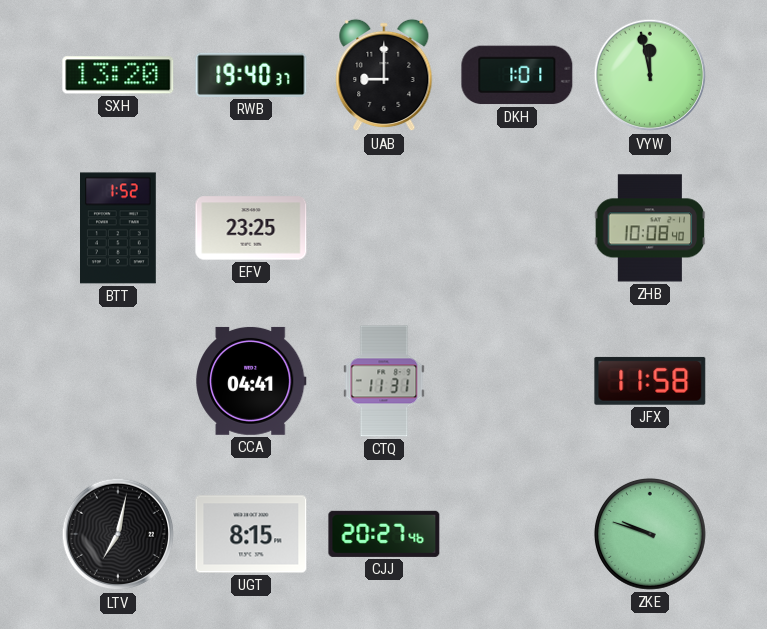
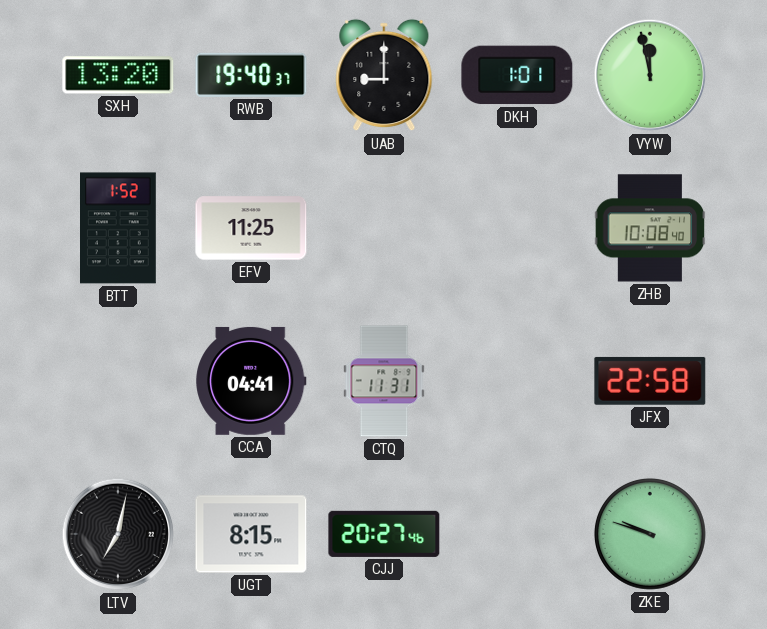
EFV: 23:25 -> 11:25
JFX: 11:58 -> 22:58
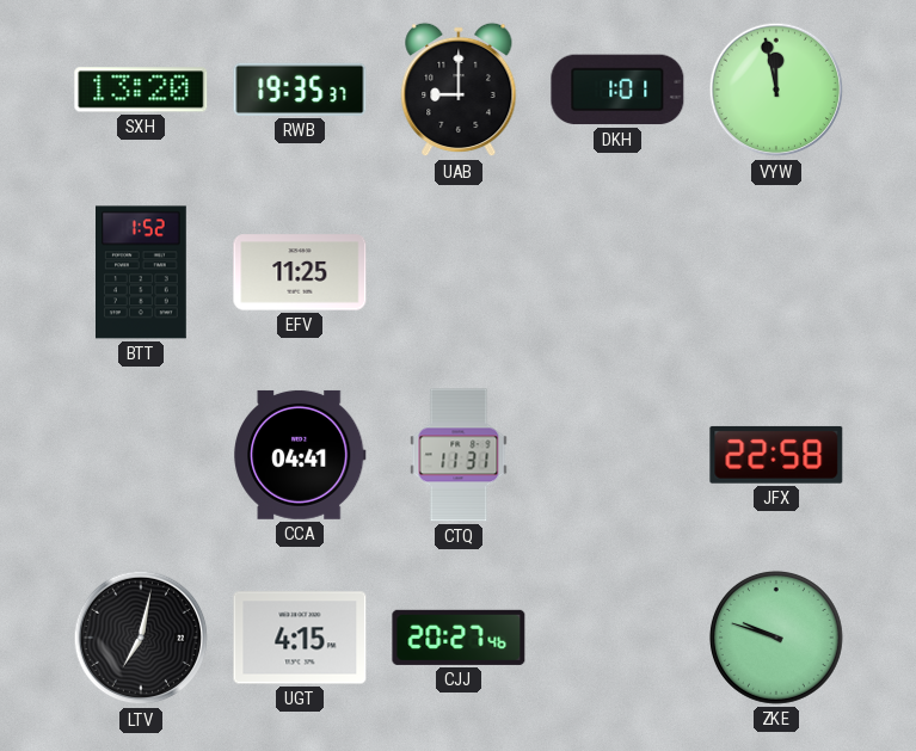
RWB: 19:40 -> 19:35
ZHB: 10:08 -> none
UGT: 8:15 -> 4:15
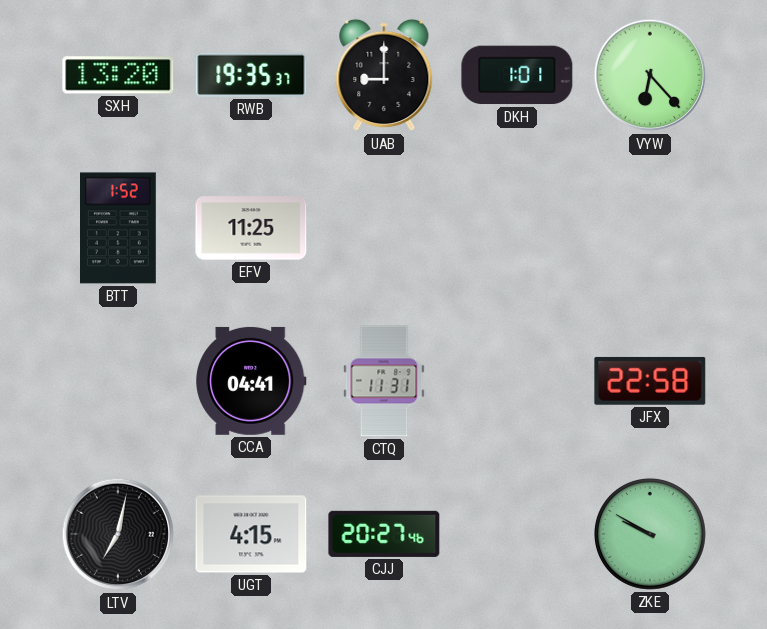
VYW: 11:58 -> 6:23
ZKE: 9:48 -> 9:50
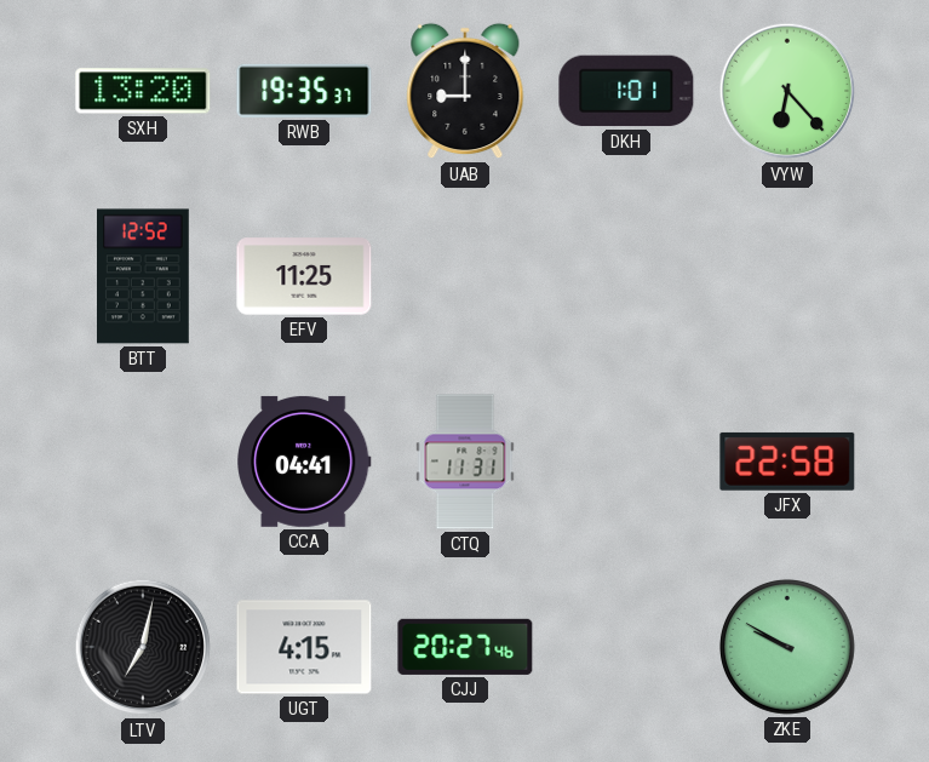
BTT: 1:52 -> 12:52
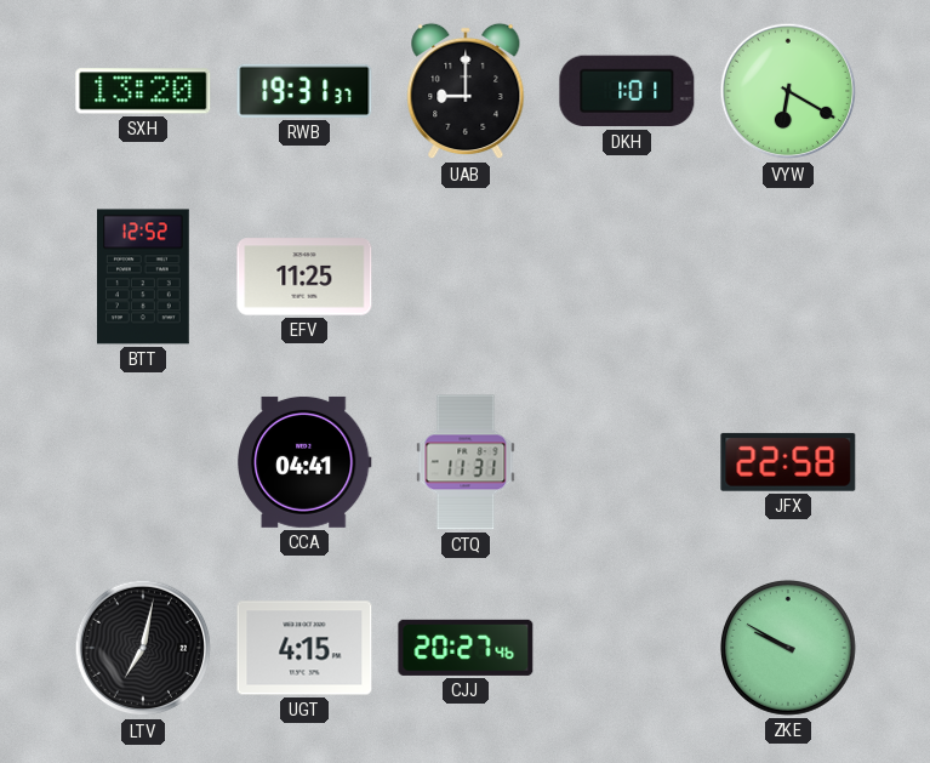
RWB: 19:35 -> 19:31
VYW: 6:23 -> 6:20
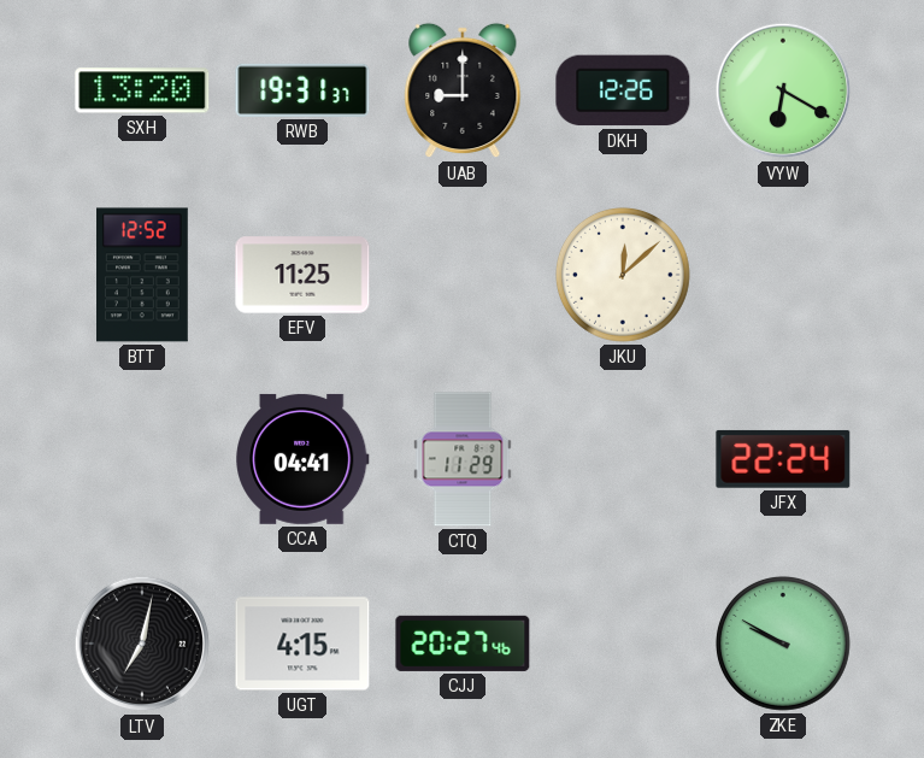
DKH: 1:01 -> 12:26
JKU: none -> 12:08
CTQ: 11:31 -> 11:29
JFX: 22:58 -> 22:24
